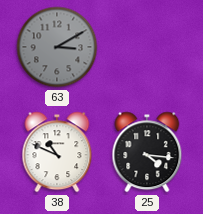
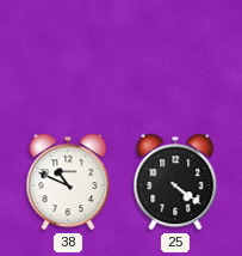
63: 3:10 -> none
25: 4:16 -> 4:21
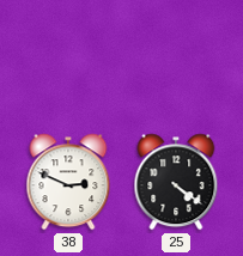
38: 10:49 -> 2:49
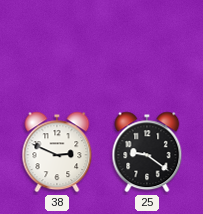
25: 4:21 -> 9:21
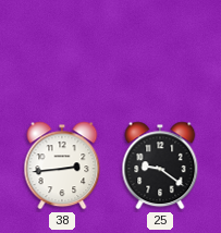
38: 2:49 -> 2:44
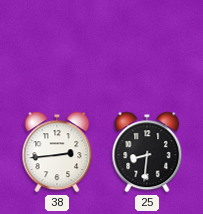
25: 9:21 -> 8:31
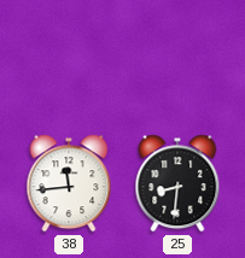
38: 2:44 -> 11:44
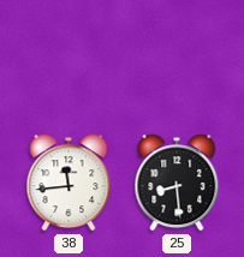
25: 8:31 -> 8:29
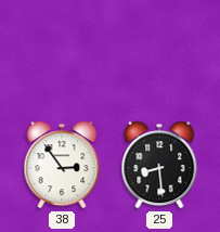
38: 11:44 -> 2:54
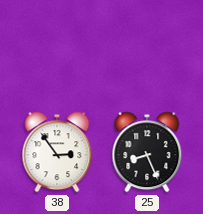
25: 8:29 -> 8:26
